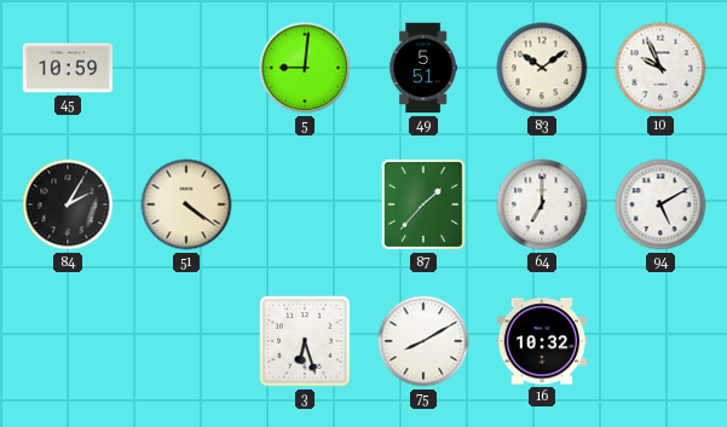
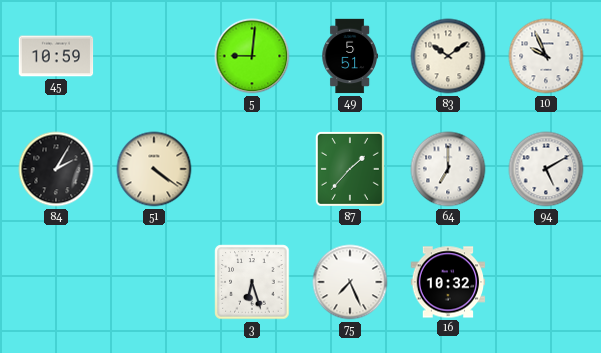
75: 8:10 -> 7:26
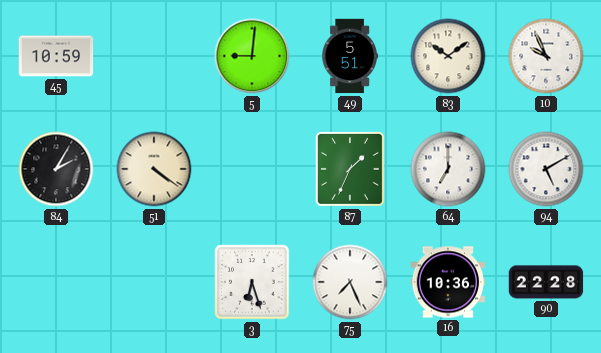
87: 1:37 -> 1:34
16: 10:32 -> 10:36
90: none -> 22:28
